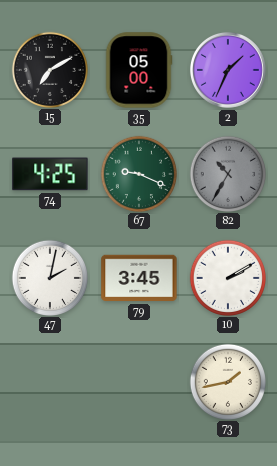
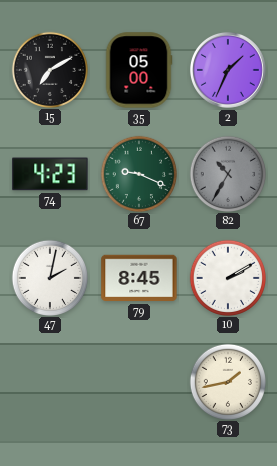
74: 4:25 -> 4:23
79: 3:45 -> 8:45
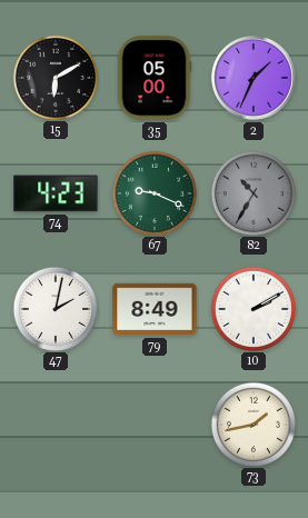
15: 7:10 -> 6:10
79: 8:45 -> 8:49
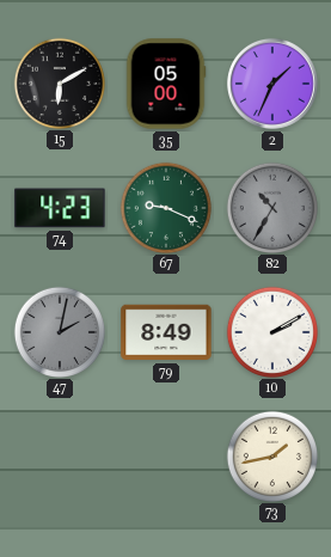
47 dial: white -> grey
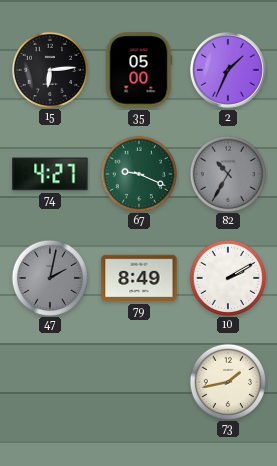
15: 6:10 -> 6:14
74: 4:23 -> 4:27
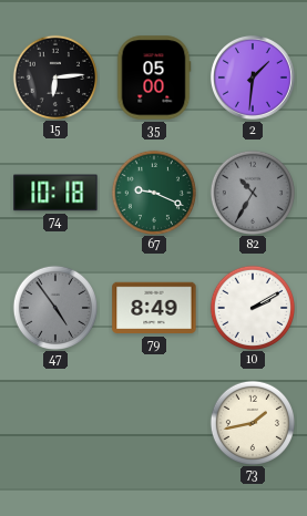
2: 1:34 -> 1:31
74: 4:27 -> 10:18
47: 2:02 -> 4:54
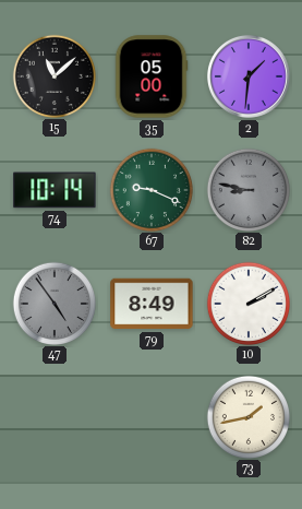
15: 6:14 -> 11:08
74: 10:18 -> 10:14
82: 10:35 -> 8:47
